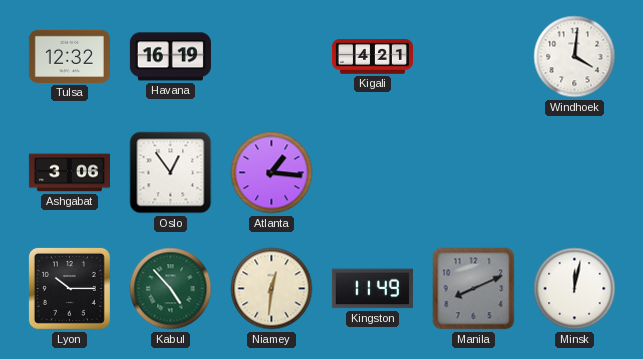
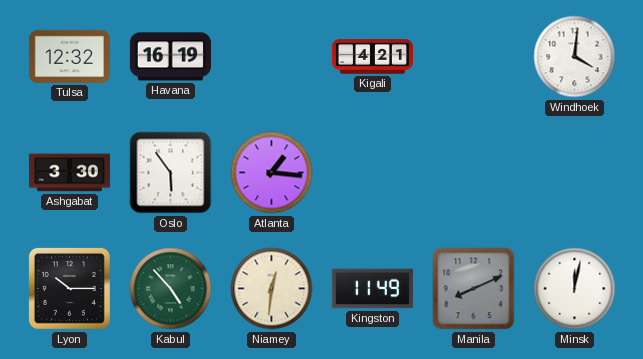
Ashgabat: 3:06 -> 3:30
Oslo: 12:54 -> 5:54
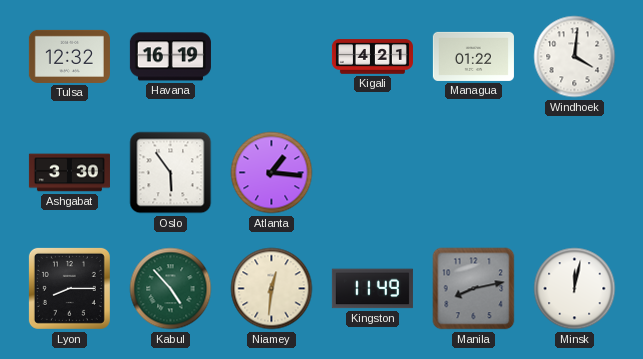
Managua: none -> 01:22
Lyon: 10:15 -> 8:15
Manila: 8:11 -> 8:13
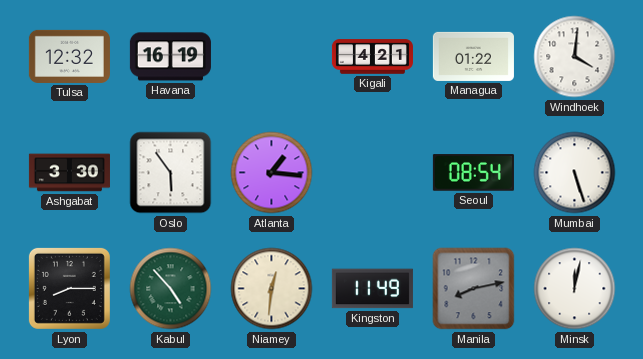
Seoul: none -> 08:54
Mumbai: none -> 5:27
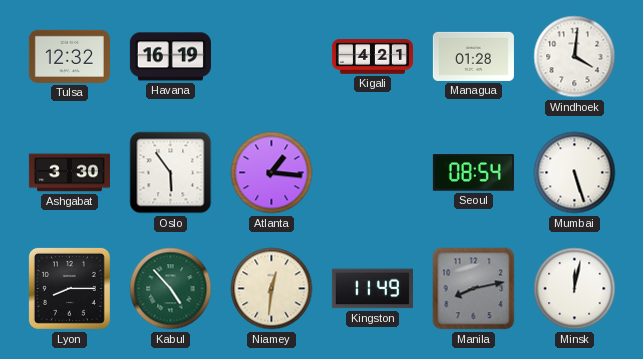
Managua: 01:22 -> 01:28
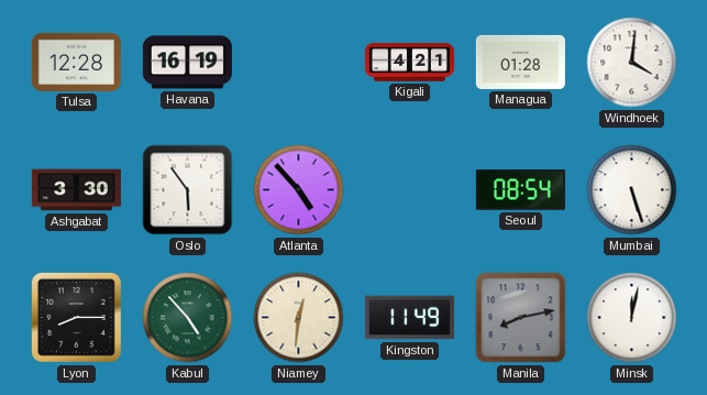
Tulsa: 12:32 -> 12:28
Atlanta: 1:16 -> 4:53
